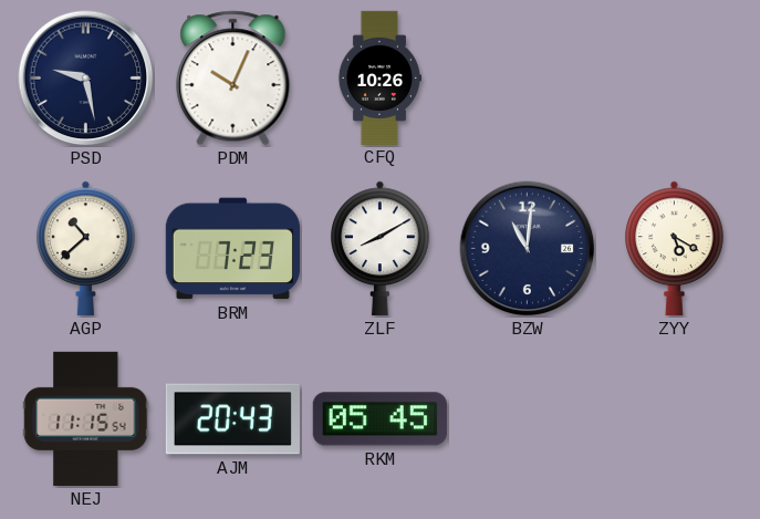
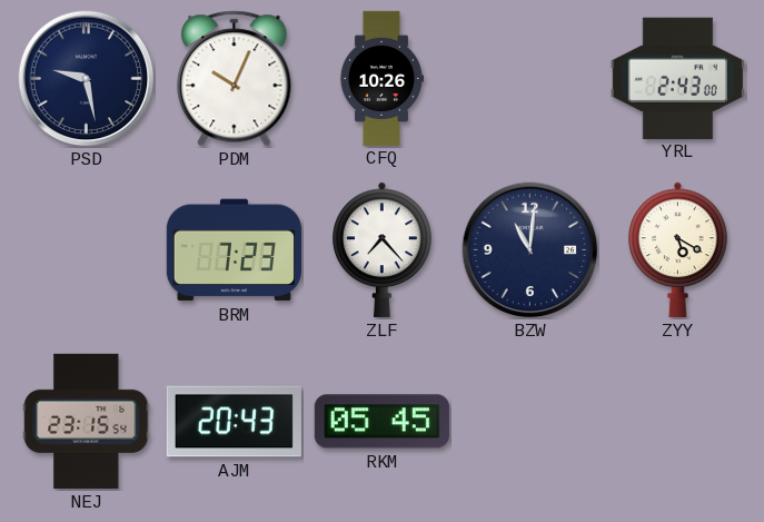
YRL: none -> 2:43
AGP: 10:38 -> none
ZLF: 8:10 -> 7:23
NEJ: 11:15 -> 23:15
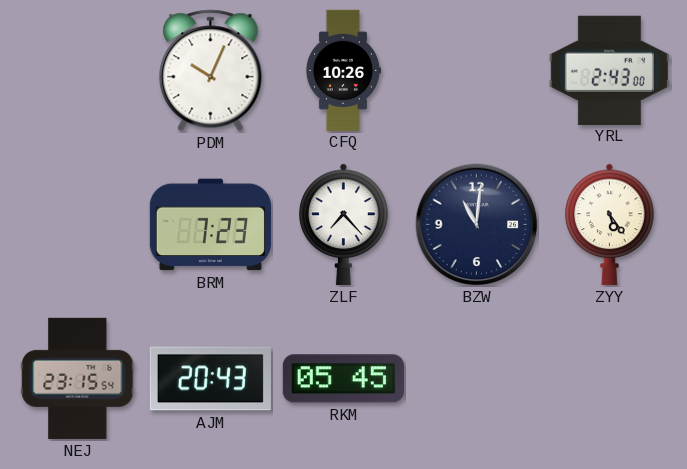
PSD: 9:28 -> none
ZYY: 5:20 -> 5:24
